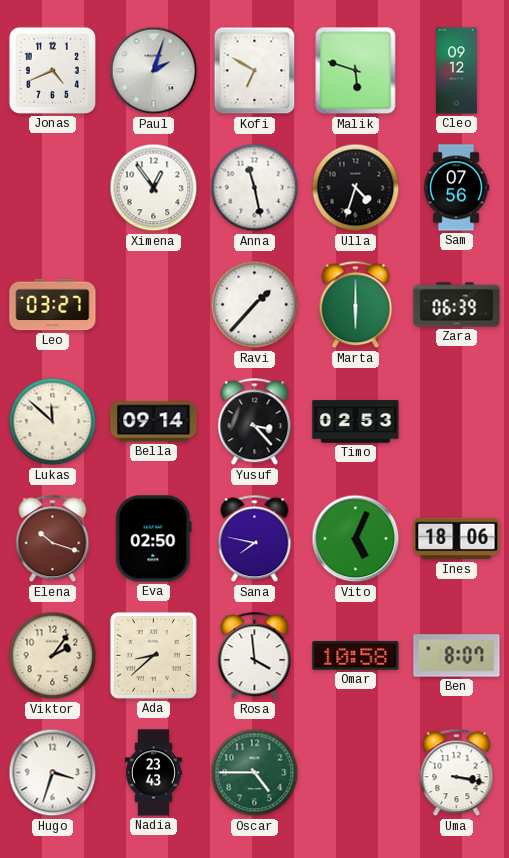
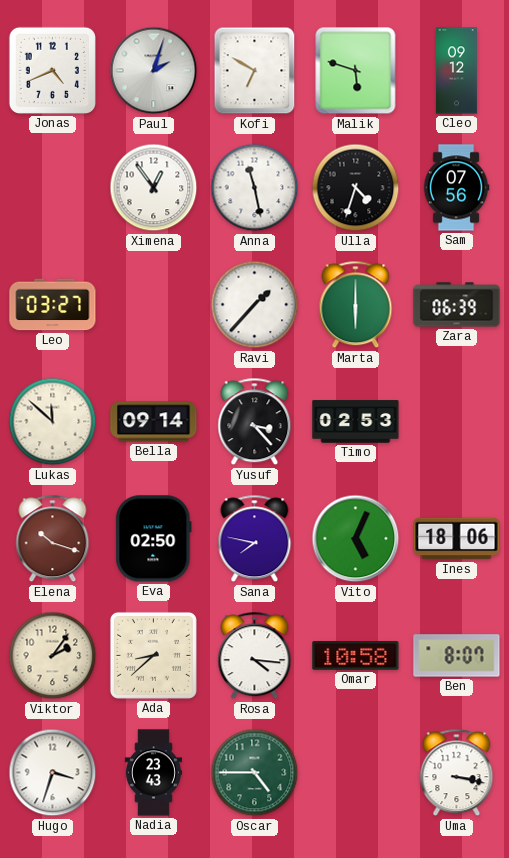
Rosa: 3:59 -> 4:16
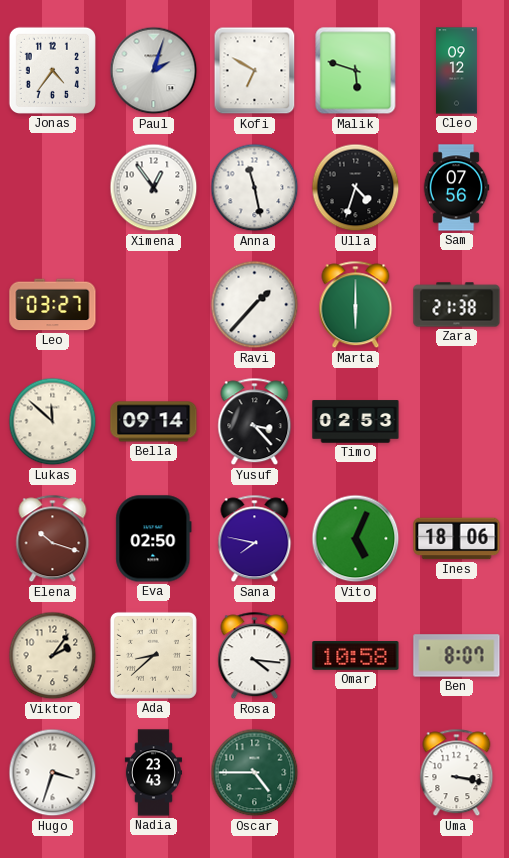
Jonas: 4:41 -> 4:36
Zara: 06:39 -> 21:38
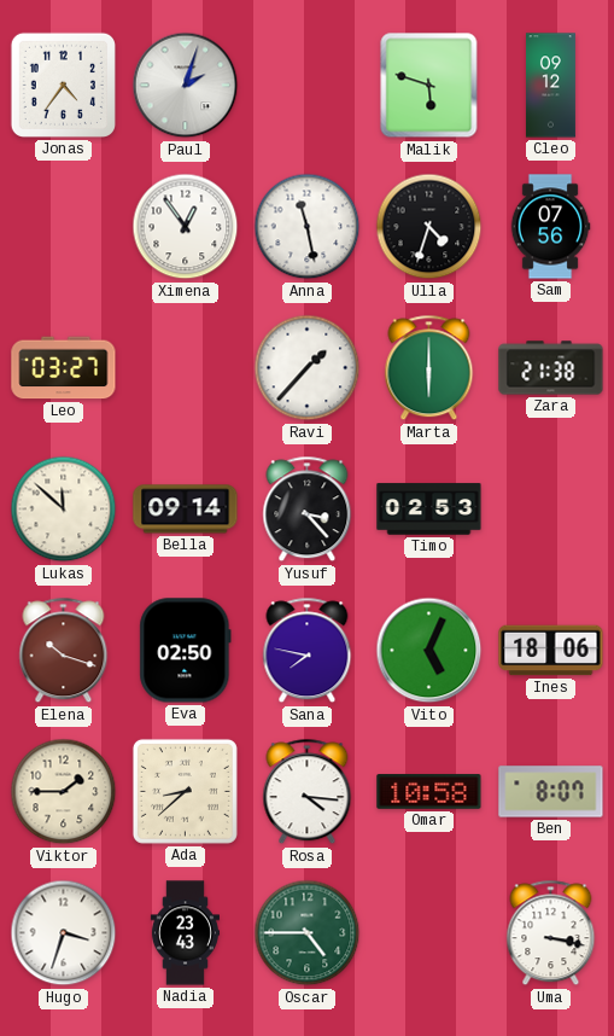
Kofi: 6:50 -> none
Viktor: 2:06 -> 1:45
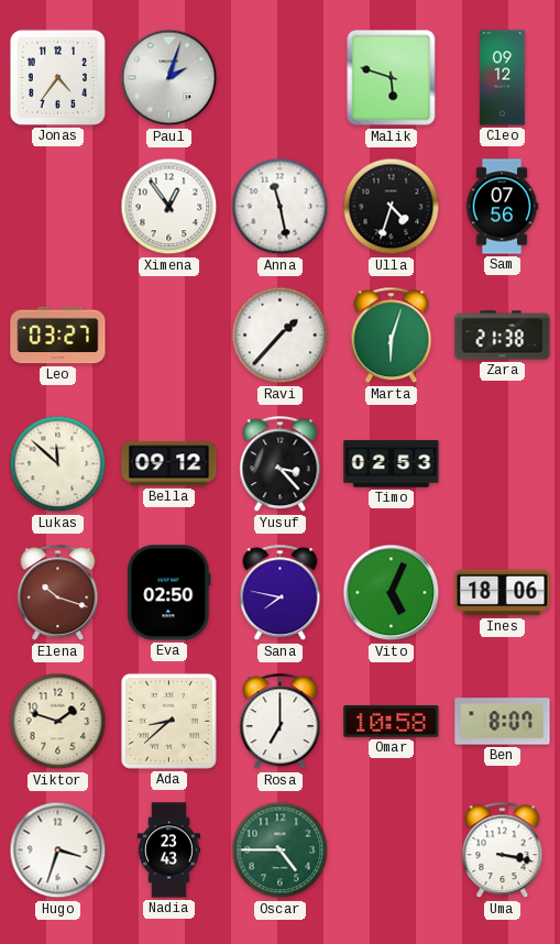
Marta: 6:00 -> 6:03
Bella: 09:14 -> 09:12
Viktor: 1:45 -> 1:48
Rosa: 4:16 -> 7:00
